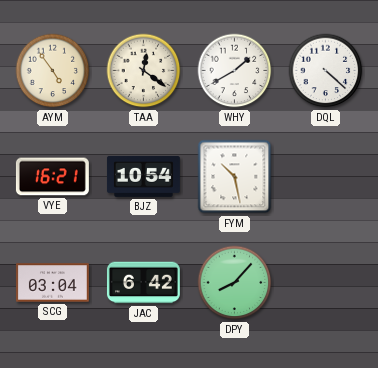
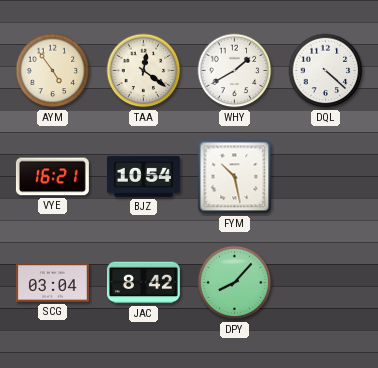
JAC: 6:42 -> 8:42
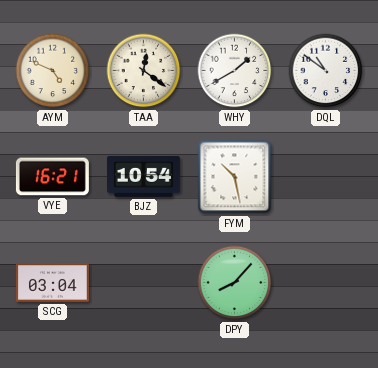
AYM: 4:54 -> 4:49
DQL: 4:22 -> 10:51
JAC: 8:42 -> none
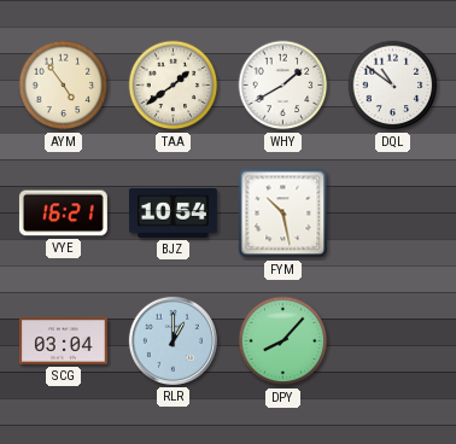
AYM: 4:49 -> 4:54
TAA: 12:21 -> 1:39
RLR: none -> 1:00
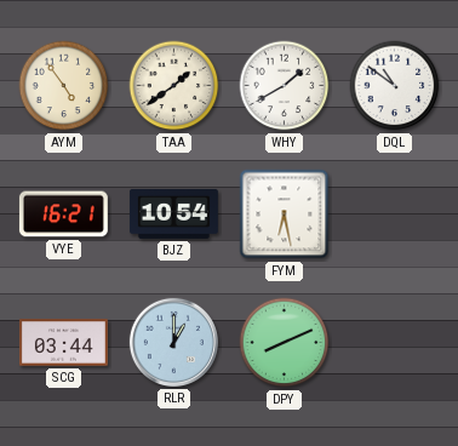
FYM: 10:28 -> 6:28
SCG: 03:04 -> 03:44
DPY: 8:07 -> 8:11
